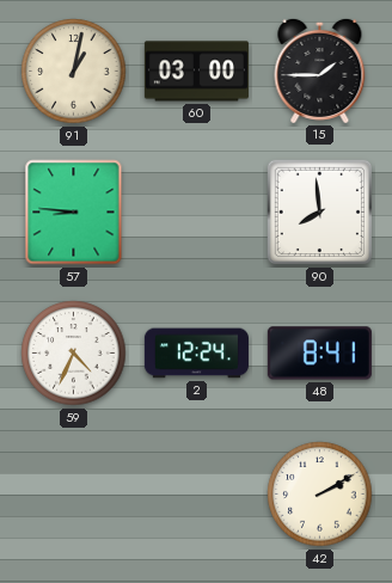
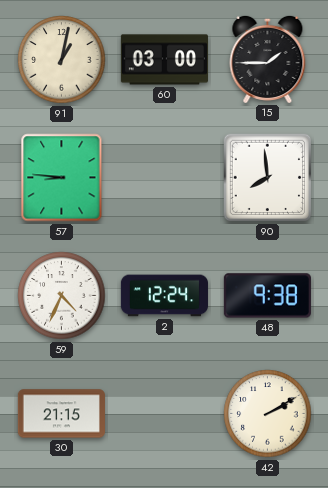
48: 8:41 -> 9:38
30: none -> 21:15
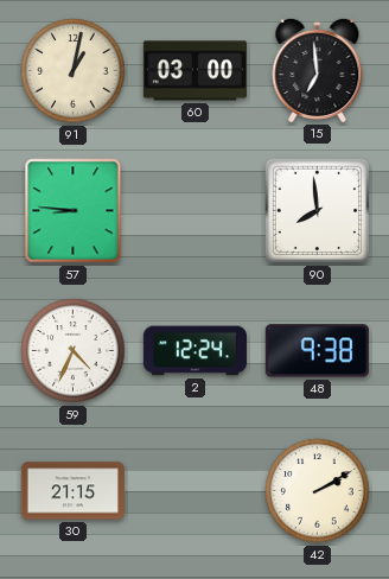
15: 1:45 -> 6:59
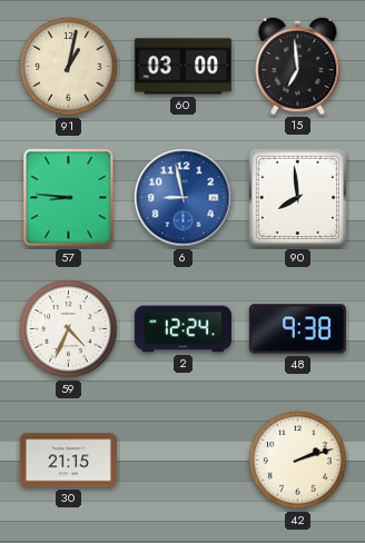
6: none -> 8:58
42: 2:10 -> 2:12
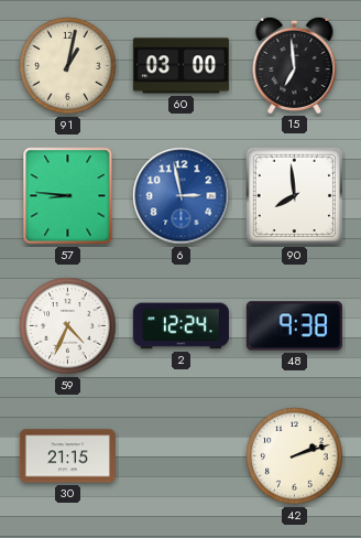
6: 8:58 -> 2:58
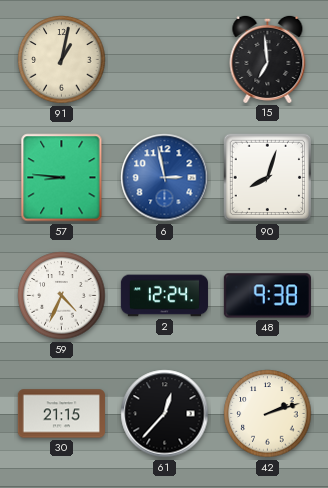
60: 03:00 -> none
90: 7:59 -> 8:03
61: none -> 12:37
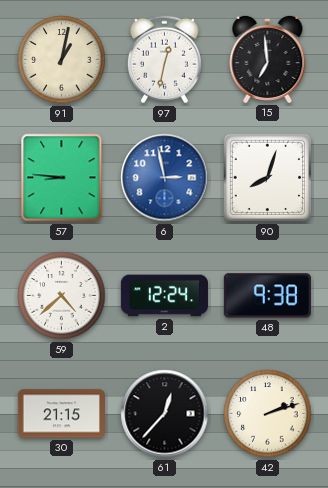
97: none -> 12:32
59: 4:34 -> 4:38
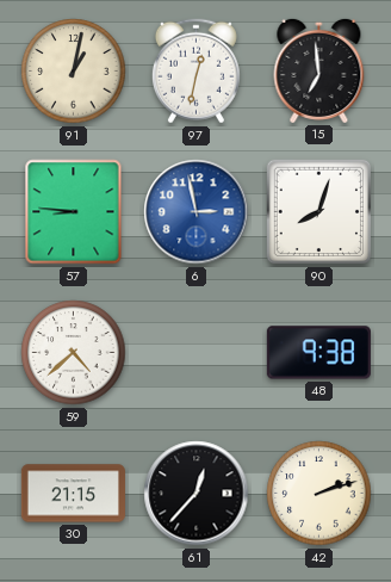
2: 12:24 -> none
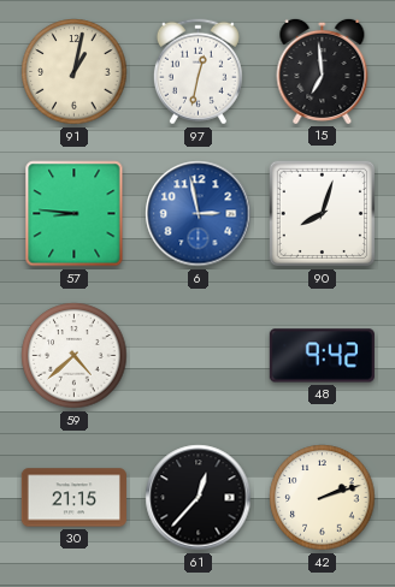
48: 9:38 -> 9:42
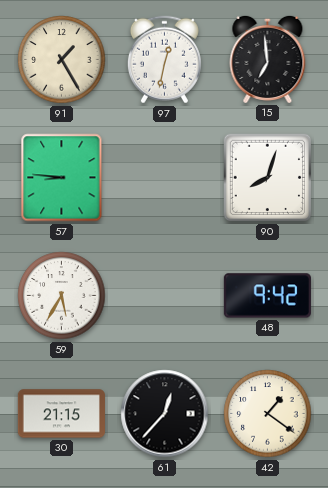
91: 1:02 -> 1:25
6: 2:58 -> none
59: 4:38 -> 5:35
42: 2:12 -> 1:21
